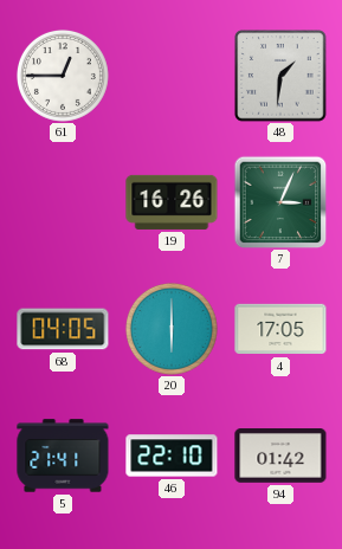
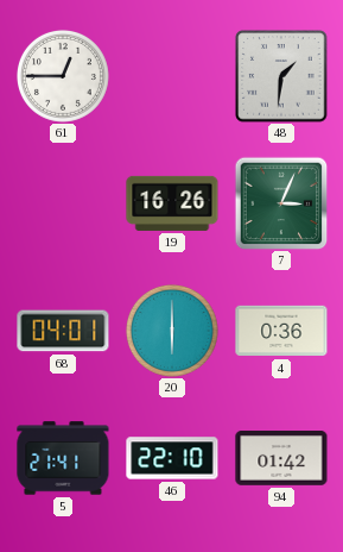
68: 04:05 -> 04:01
4: 17:05 -> 0:36
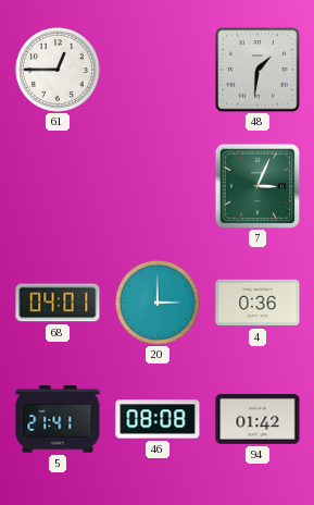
19: 16:26 -> none
20: 6:00 -> 3:00
46: 22:10 -> 08:08
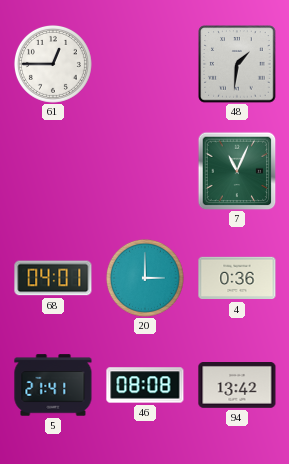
7: 3:04 -> 11:04
94: 01:42 -> 13:42
